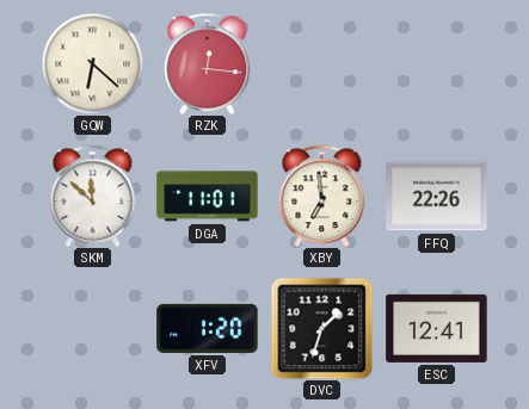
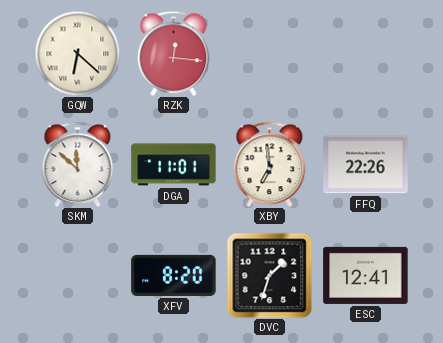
XFV: 1:20 -> 8:20
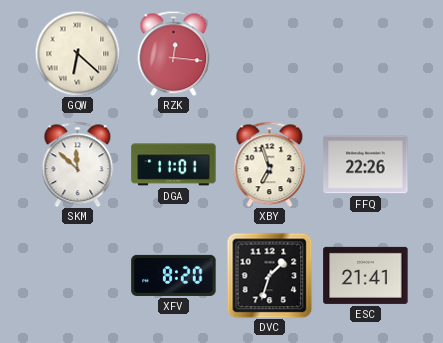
XBY: 6:59 -> 6:57
ESC: 12:41 -> 21:41
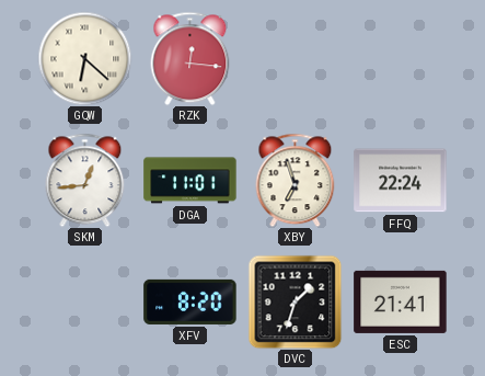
SKM: 11:52 -> 12:44
FFQ: 22:26 -> 22:24
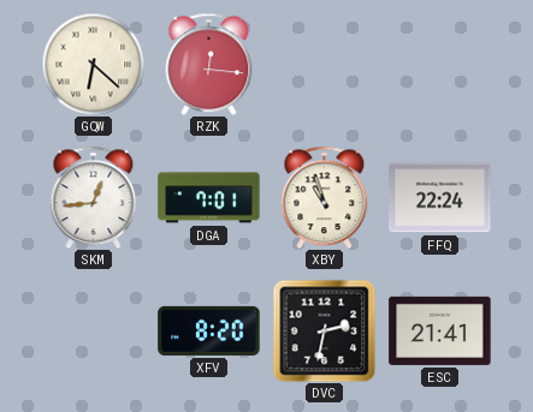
DGA: 11:01 -> 7:01
XBY: 6:57 -> 10:57
DVC: 1:33 -> 2:32
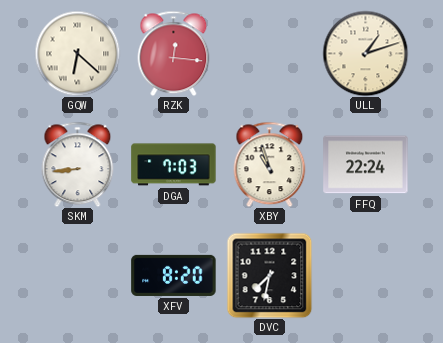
ULL: none -> 1:12
SKM: 12:44 -> 8:44
DGA: 7:01 -> 7:03
DVC: 2:32 -> 7:32
ESC: 21:41 -> none
